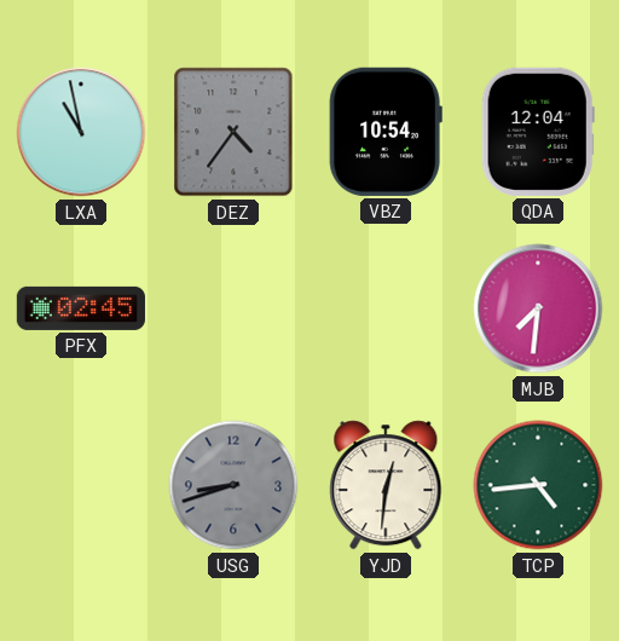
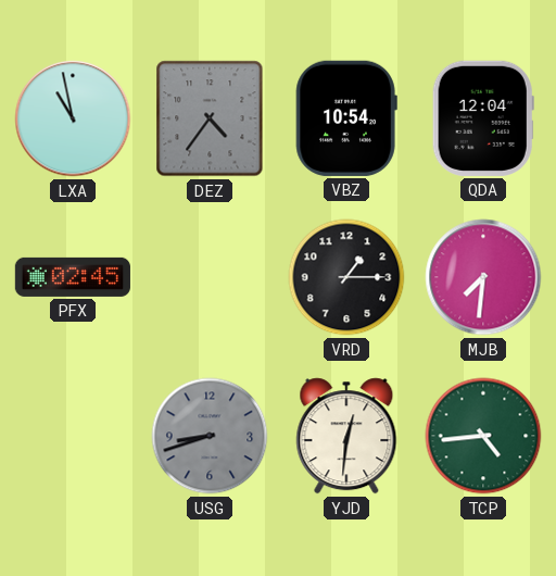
VRD: none -> 1:15
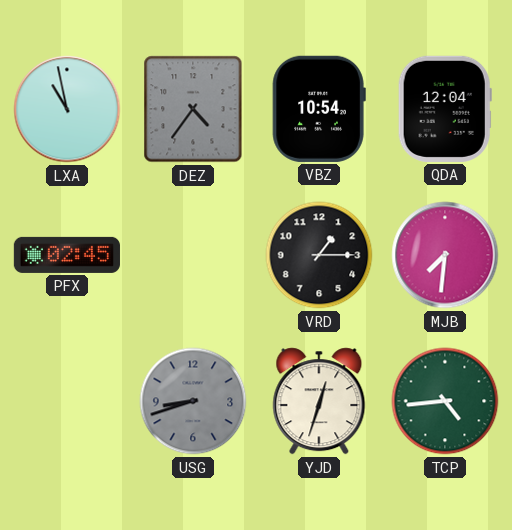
YJD: 12:31 -> 12:33
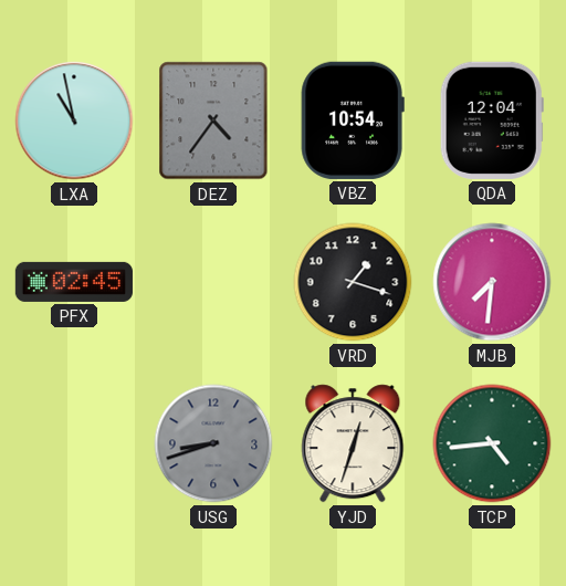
VRD: 1:15 -> 1:18
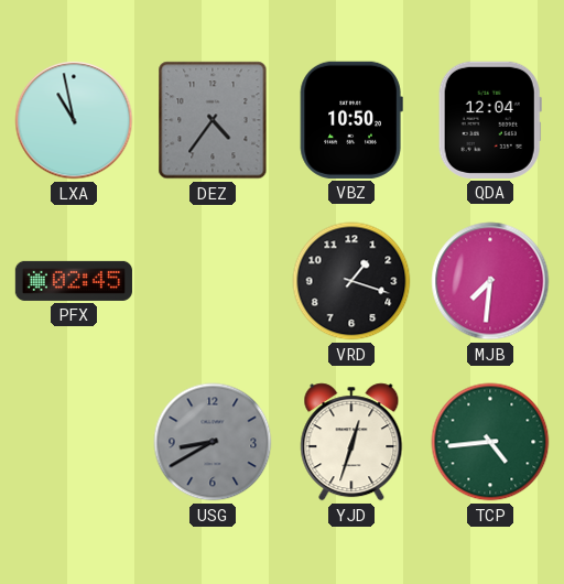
VBZ: 10:54 -> 10:50
USG: 8:42 -> 8:40
